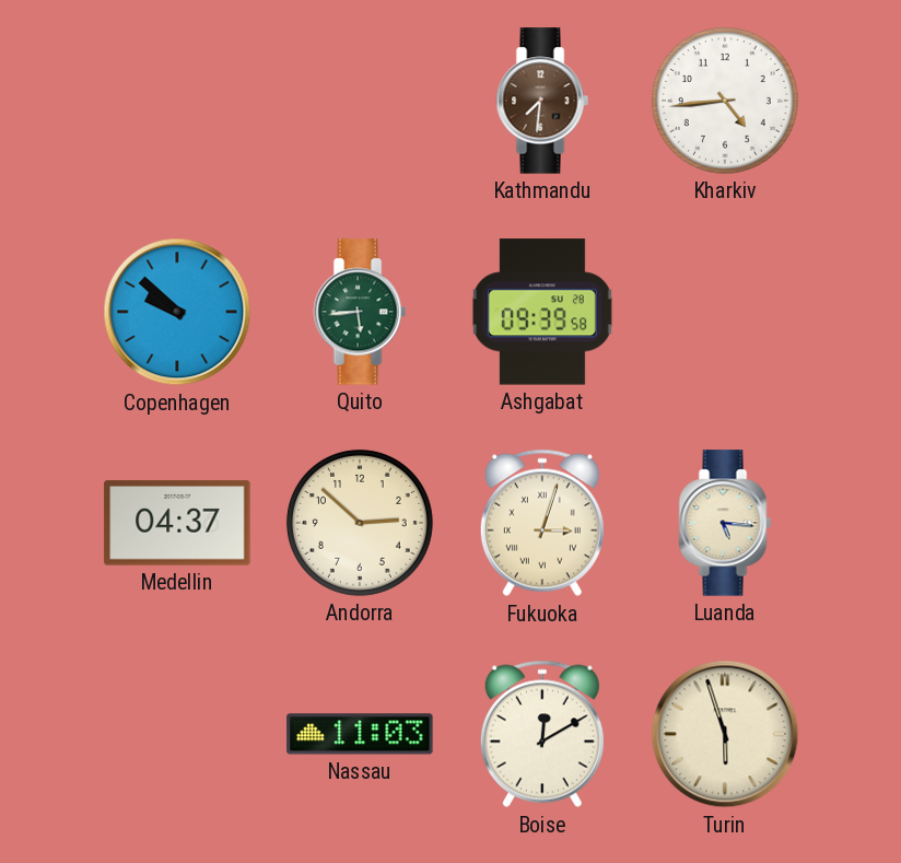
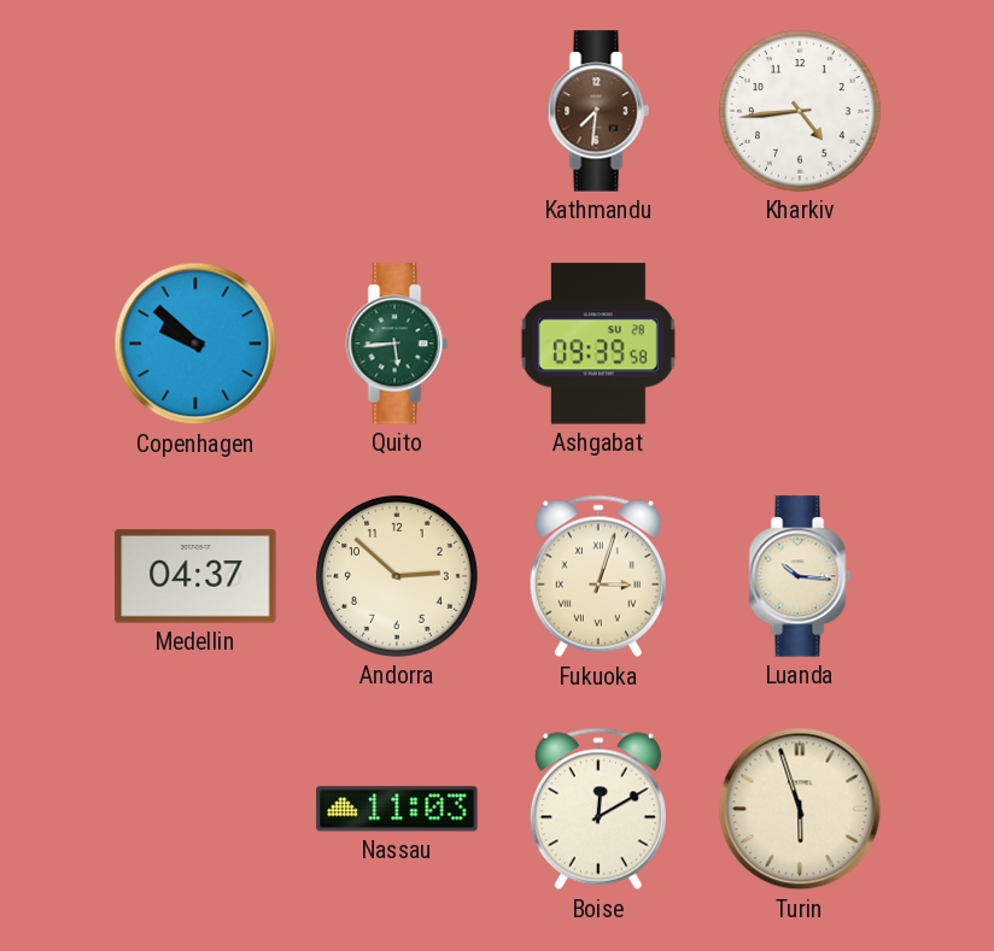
Luanda: 5:16 -> 10:16
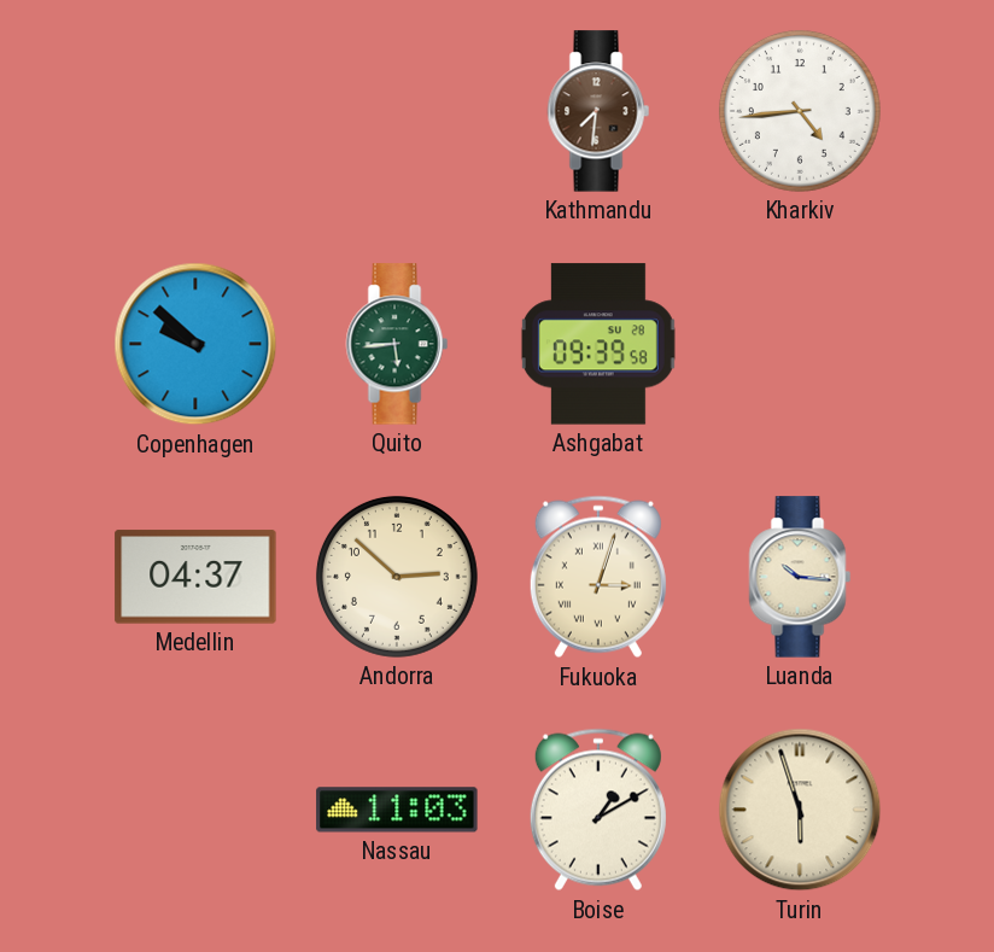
Boise: 12:10 -> 1:10
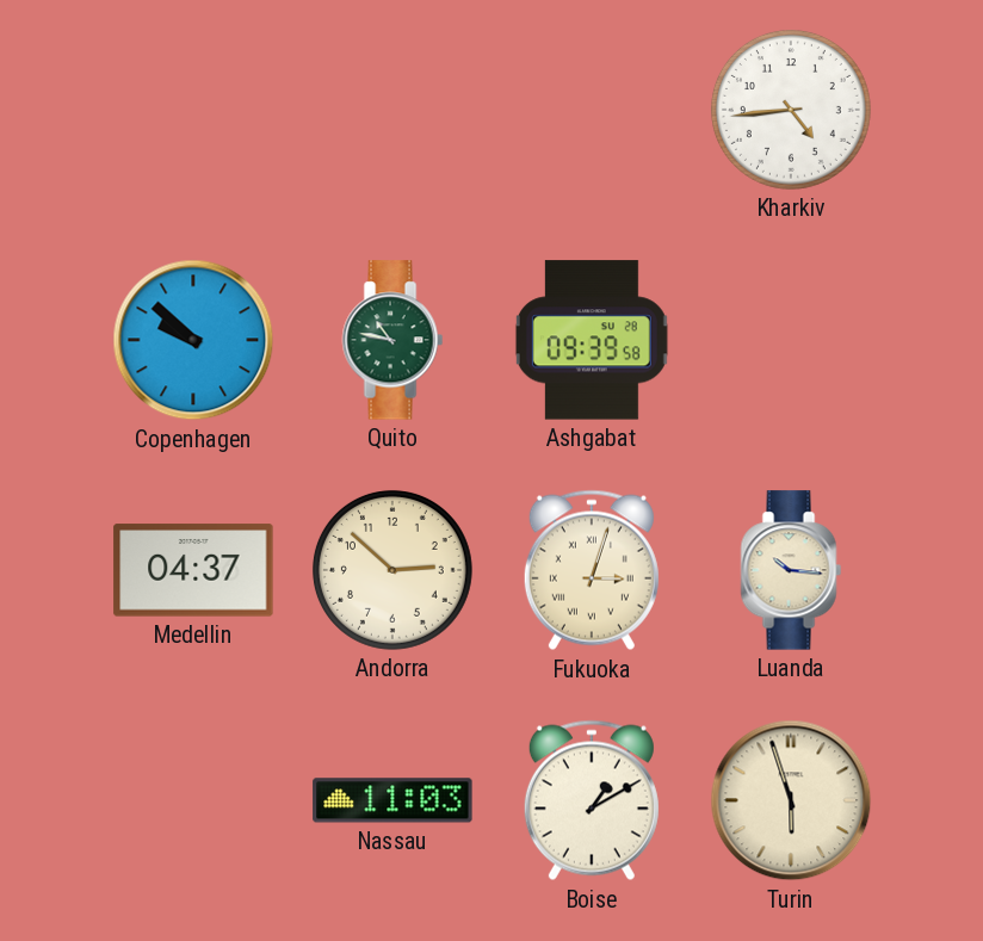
Kathmandu: 7:31 -> none
Quito: 5:44 -> 10:47
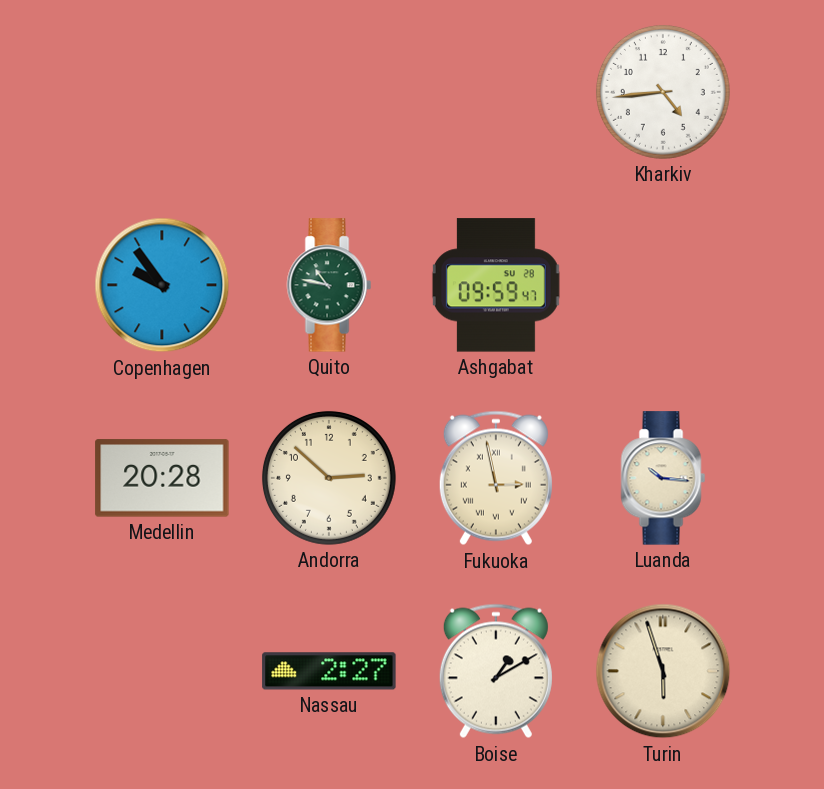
Copenhagen: 9:52 -> 9:54
Ashgabat: 09:39 -> 09:59
Medellin: 04:37 -> 20:28
Fukuoka: 3:03 -> 2:58
Nassau: 11:03 -> 2:27
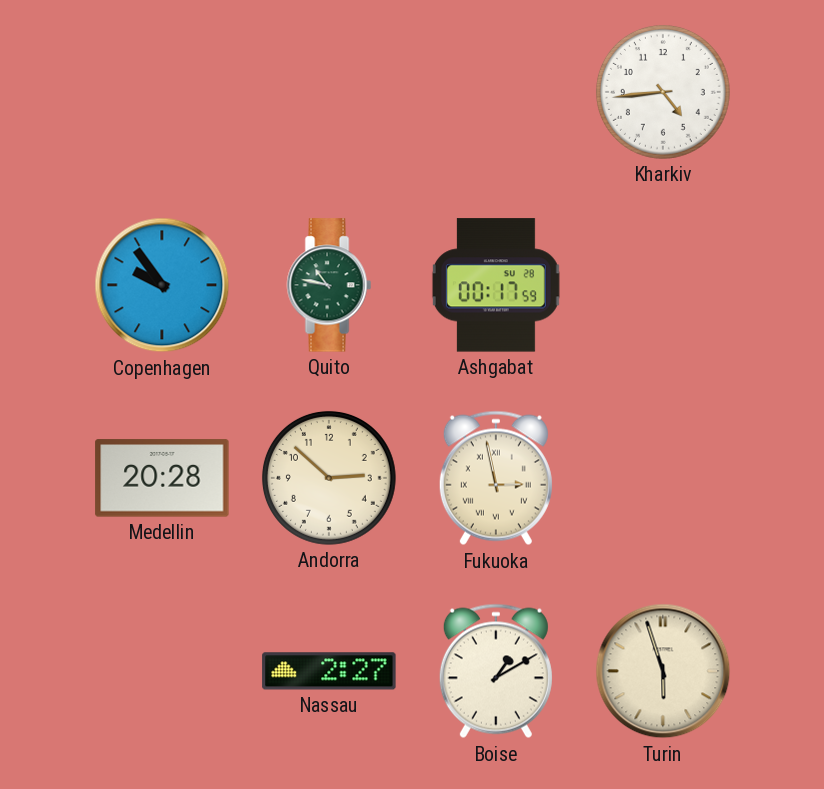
Ashgabat: 09:59 -> 00:17
Luanda: 10:16 -> none
